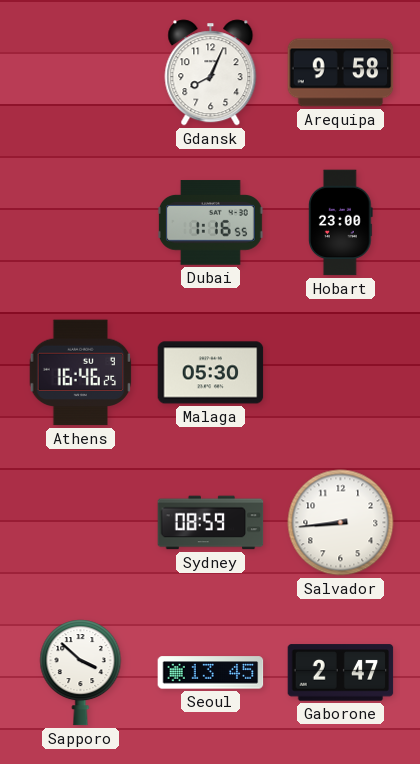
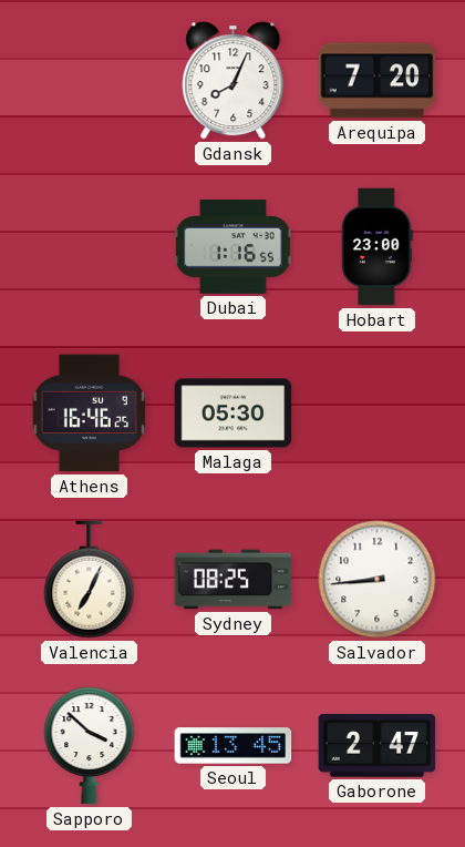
Arequipa: 9:58 -> 7:20
Valencia: none -> 7:04
Sydney: 08:59 -> 08:25
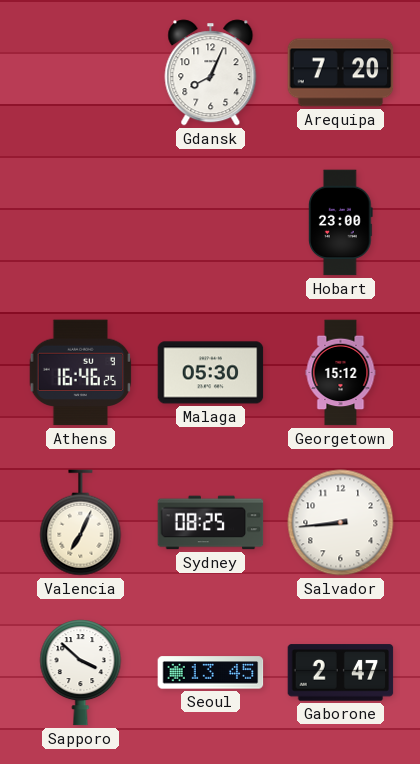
Dubai: 1:16 -> none
Georgetown: none -> 15:12
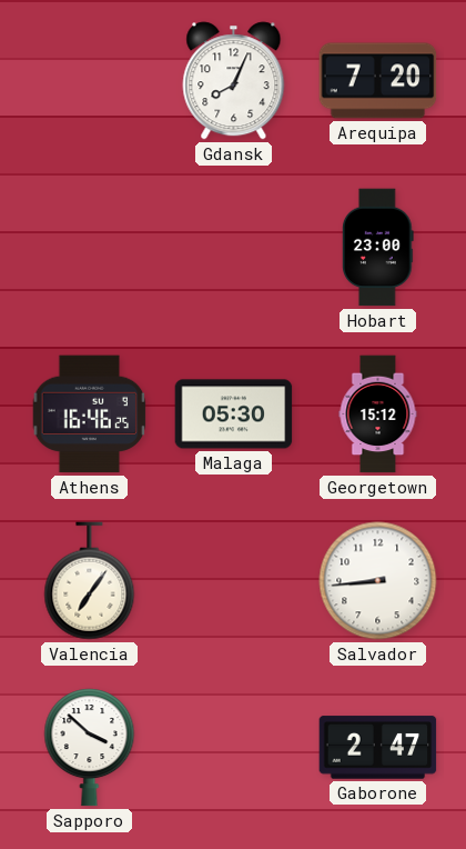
Valencia: 7:04 -> 7:06
Sydney: 08:25 -> none
Seoul: 13:45 -> none
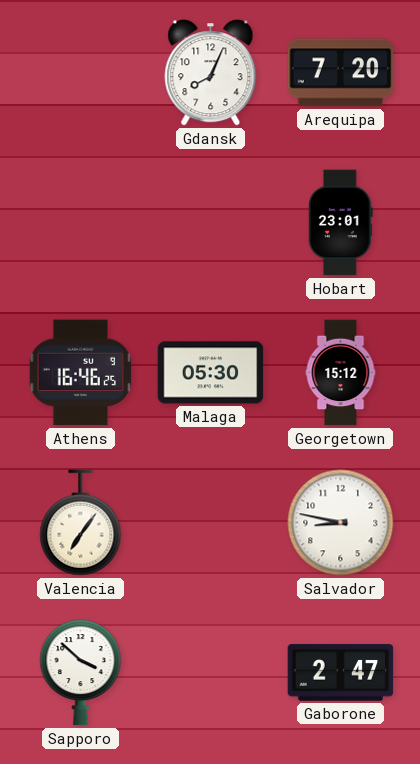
Hobart: 23:00 -> 23:01
Salvador: 8:44 -> 8:47
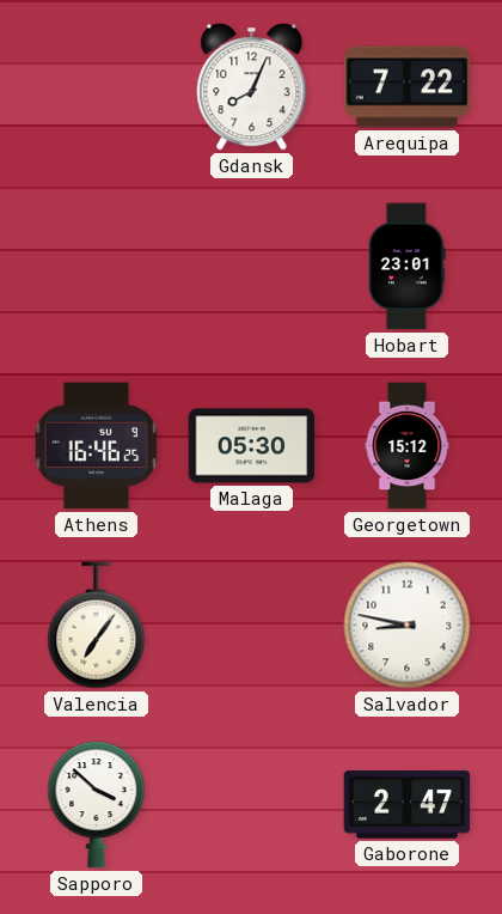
Arequipa: 7:20 -> 7:22
